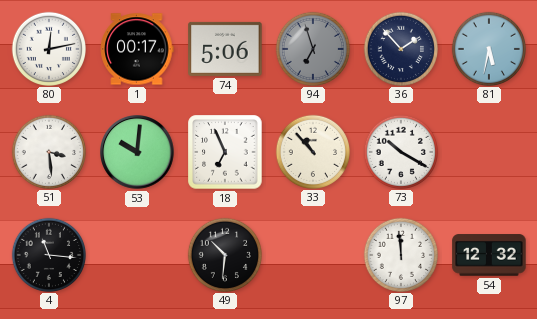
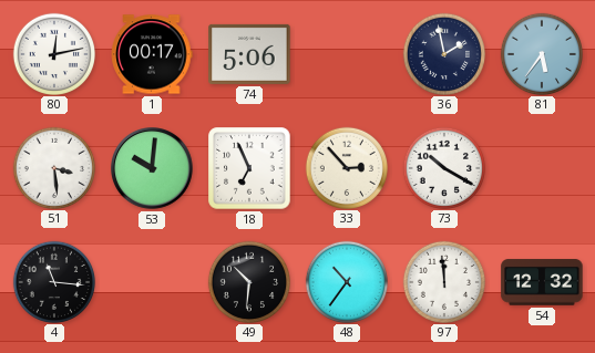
94: 6:57 -> none
36: 1:53 -> 1:58
81: 5:32 -> 5:36
33: 10:53 -> 2:53
48: none -> 10:36
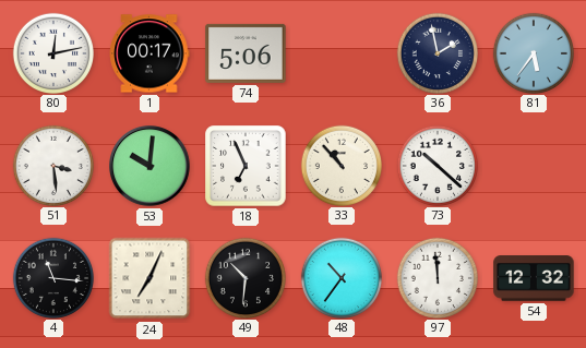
33: 2:53 -> 10:53
73: 10:20 -> 10:22
24: none -> 7:04
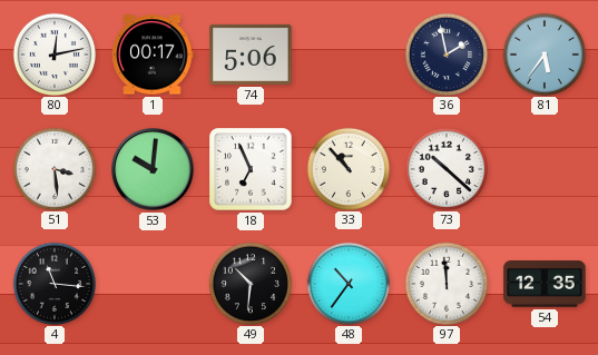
24: 7:04 -> none
54: 12:32 -> 12:35
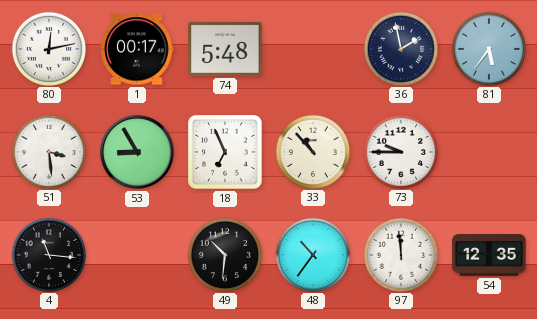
74: 5:06 -> 5:48
53: 10:01 -> 8:55
73: 10:22 -> 9:45
